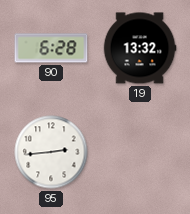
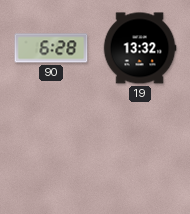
95: 2:44 -> none
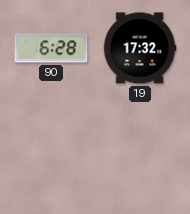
19: 13:32 -> 17:32
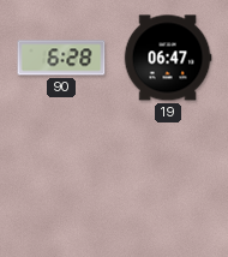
19: 17:32 -> 06:47
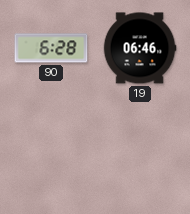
19: 06:47 -> 06:46
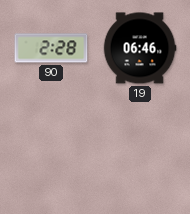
90: 6:28 -> 2:28
